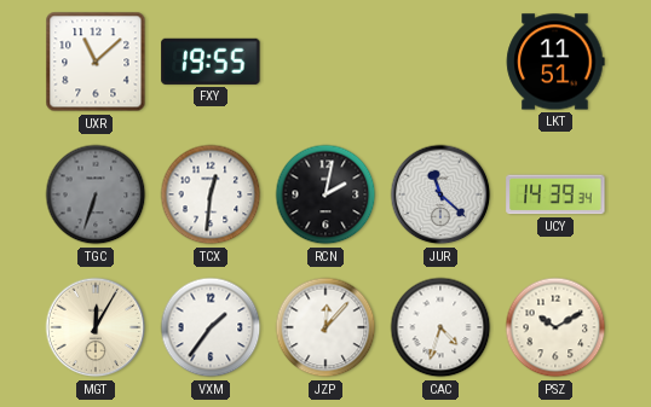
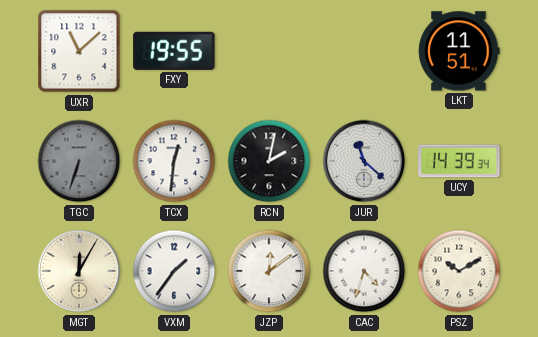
JZP: 12:07 -> 12:09
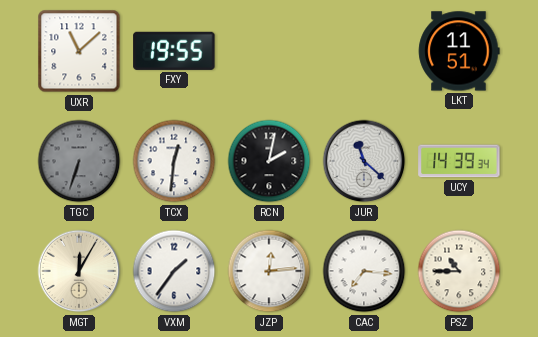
JZP: 12:09 -> 12:14
CAC: 4:33 -> 7:16
PSZ: 10:10 -> 10:45
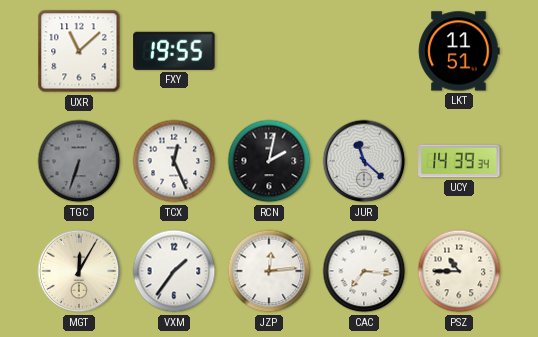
TCX: 12:31 -> 12:26
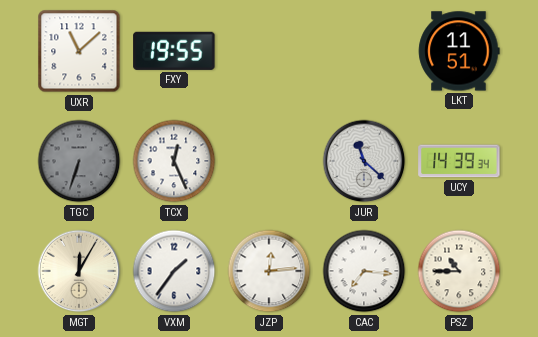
RCN: 2:02 -> none
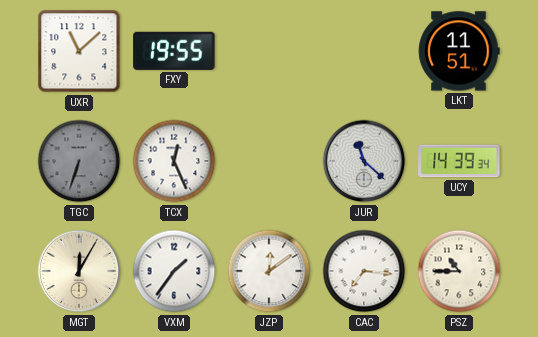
JZP: 12:14 -> 12:09
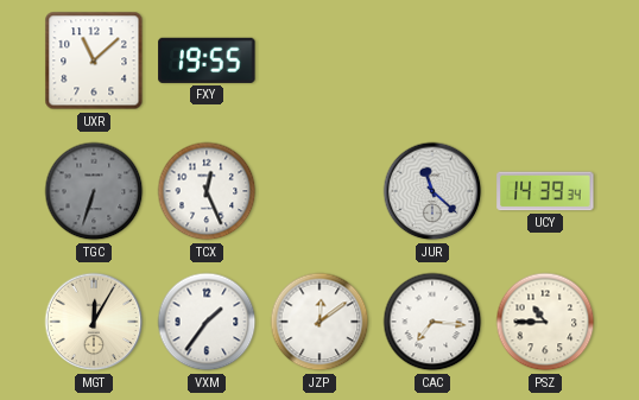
LKT: 11:51 -> none
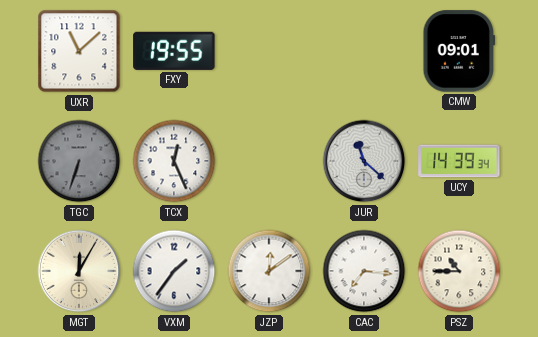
CMW: none -> 09:01
